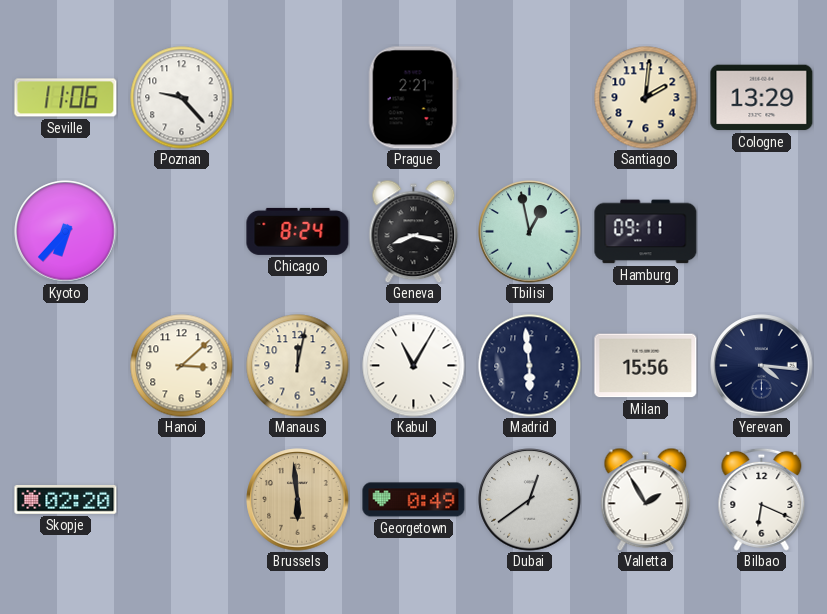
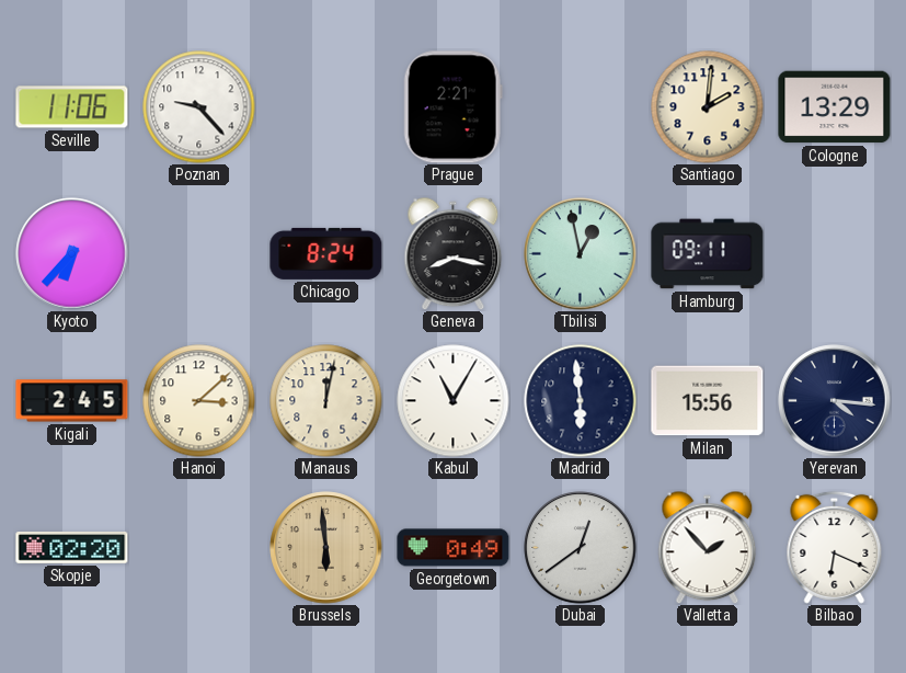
Kigali: none -> 2:45
Valletta: 1:55 -> 1:53
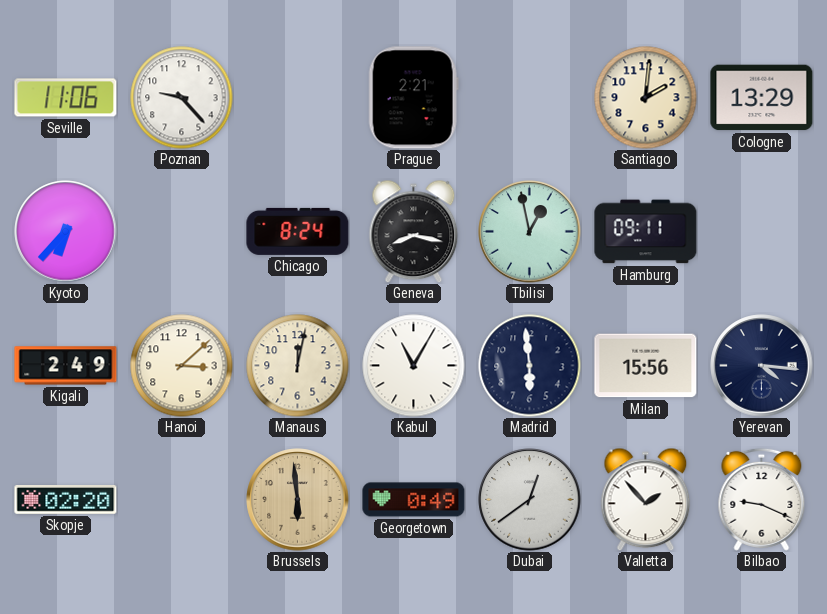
Kigali: 2:45 -> 2:49
Bilbao: 6:19 -> 9:19
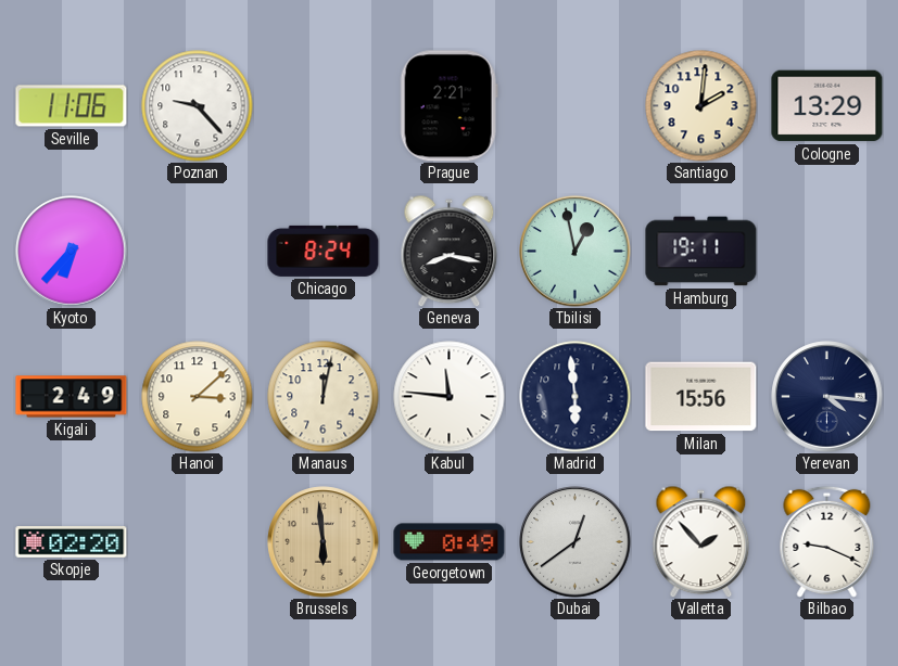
Hamburg: 09:11 -> 19:11
Kabul: 11:05 -> 11:46
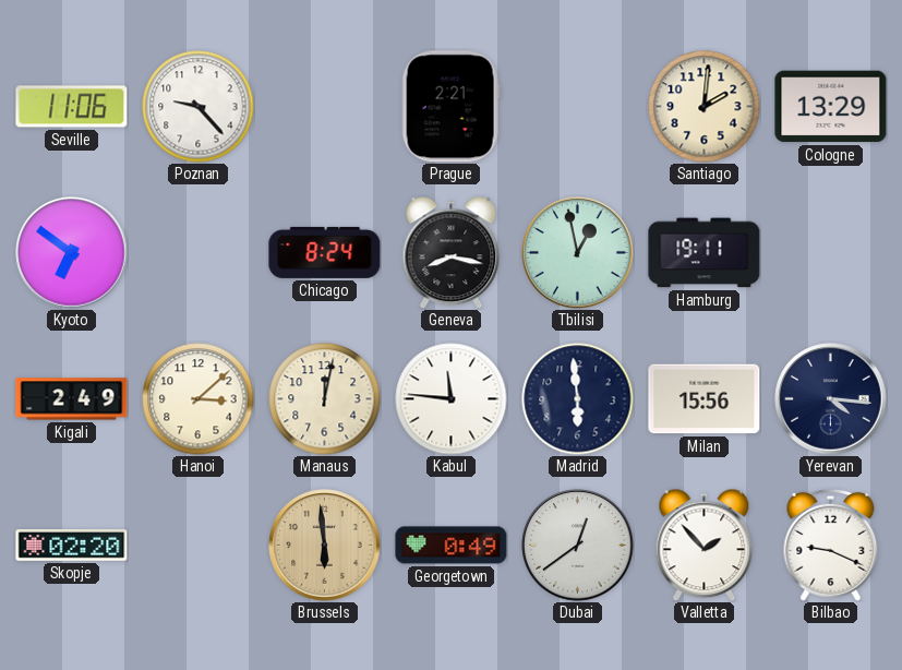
Kyoto: 6:37 -> 6:51
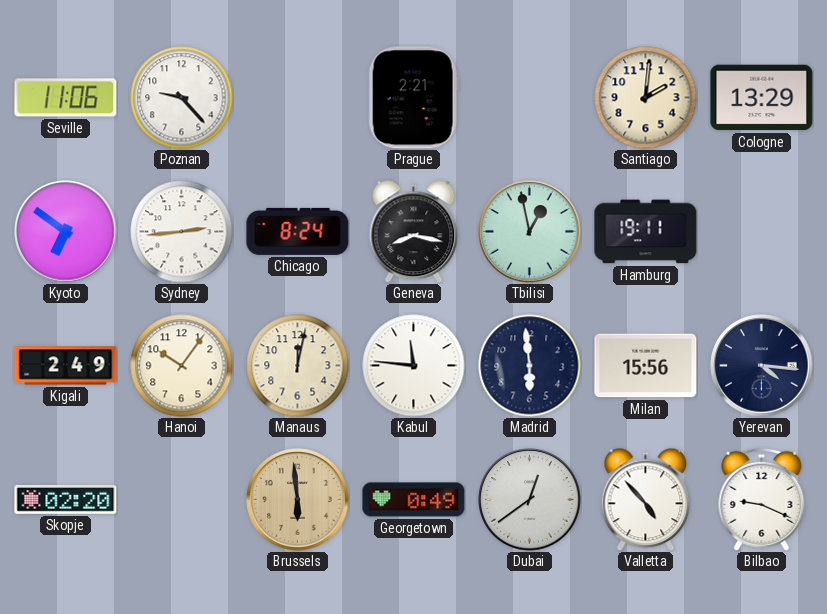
Sydney: none -> 2:44
Hanoi: 3:08 -> 10:06
Valletta: 1:53 -> 4:53
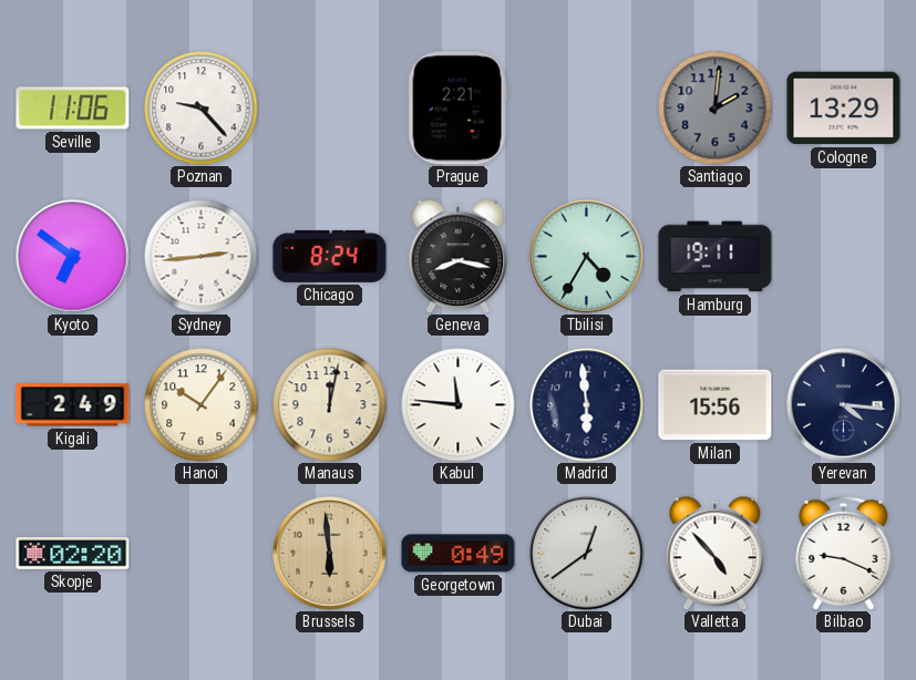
Santiago dial: cream -> grey
Tbilisi: 12:58 -> 4:35
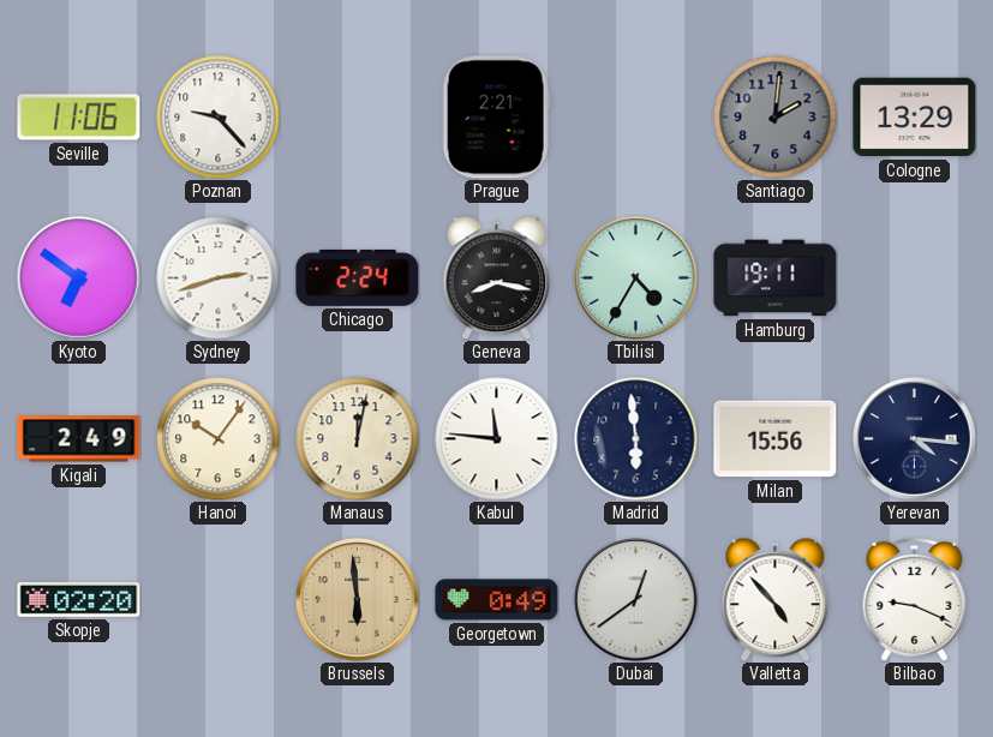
Sydney: 2:44 -> 2:42
Chicago: 8:24 -> 2:24
